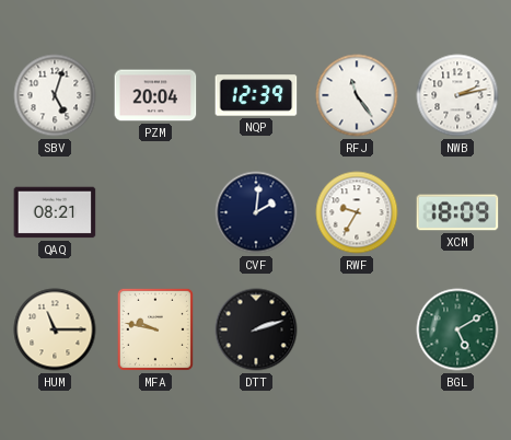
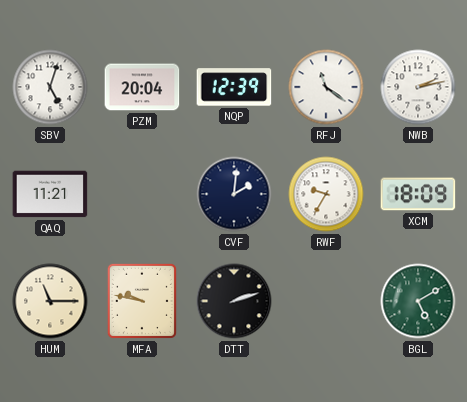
RFJ: 11:24 -> 11:21
QAQ: 08:21 -> 11:21
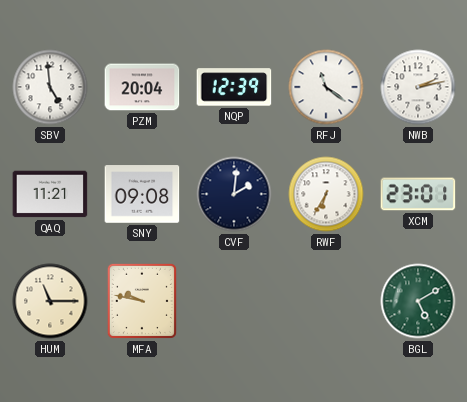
SBV: 5:03 -> 4:59
SNY: none -> 09:08
RWF: 9:35 -> 6:35
XCM: 18:09 -> 23:01
DTT: 2:12 -> none
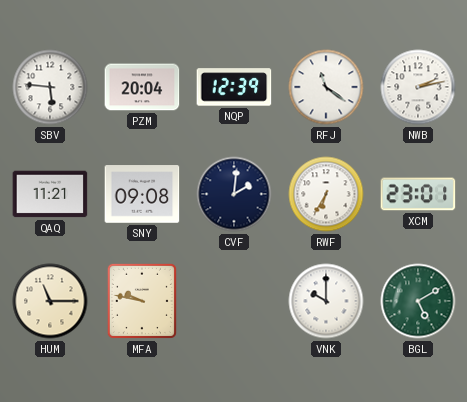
SBV: 4:59 -> 5:46
VNK: none -> 10:00
